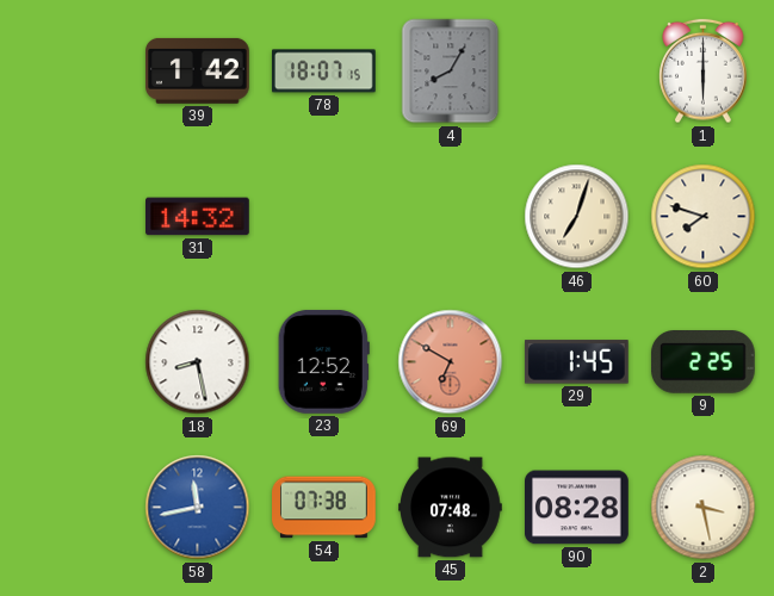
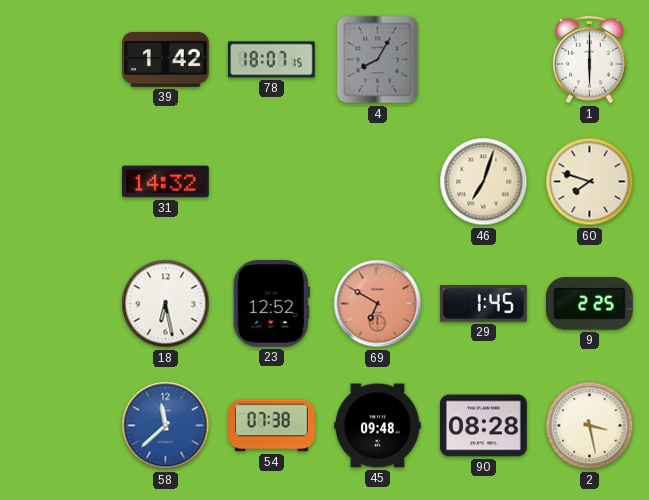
18: 8:28 -> 6:28
58: 11:43 -> 11:38
45: 07:48 -> 09:48
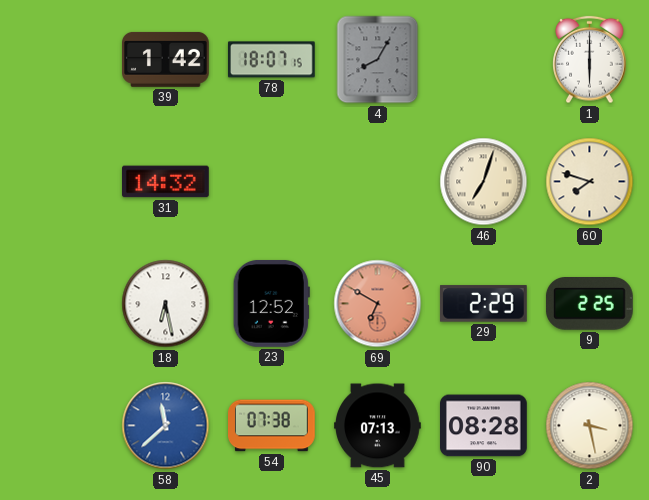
29: 1:45 -> 2:29
45: 09:48 -> 07:13
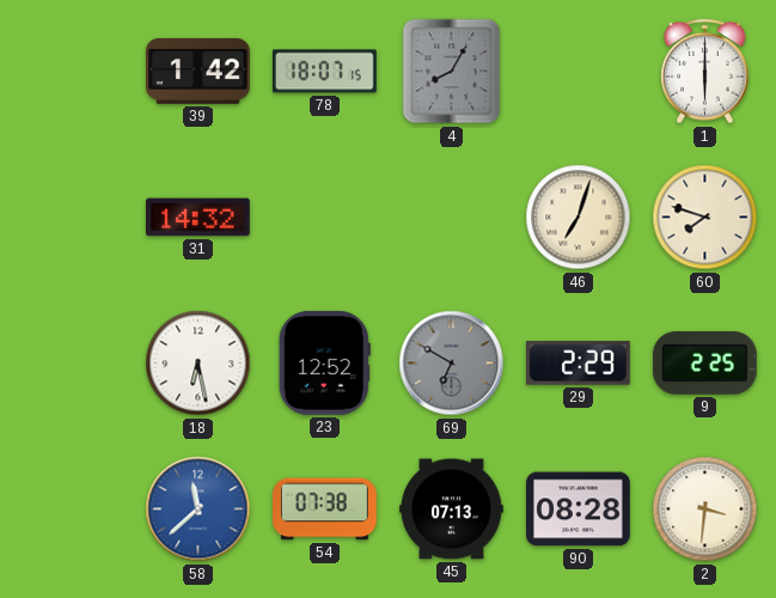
69 dial: salmon -> grey
2: 3:28 -> 3:31
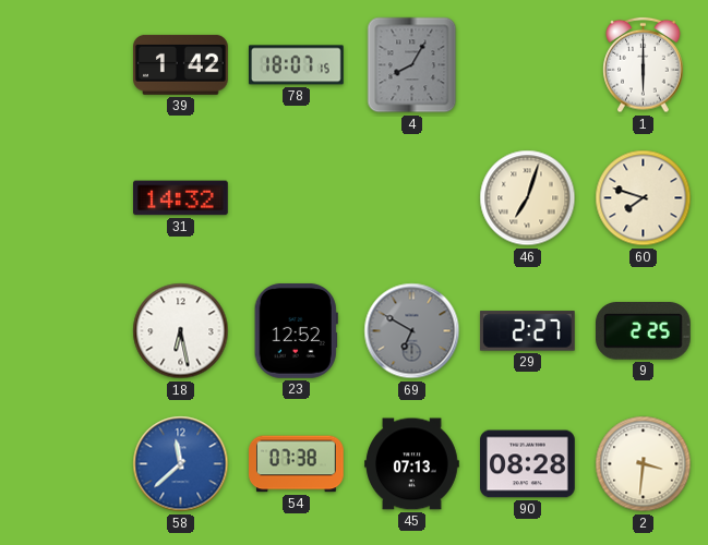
29: 2:29 -> 2:27
